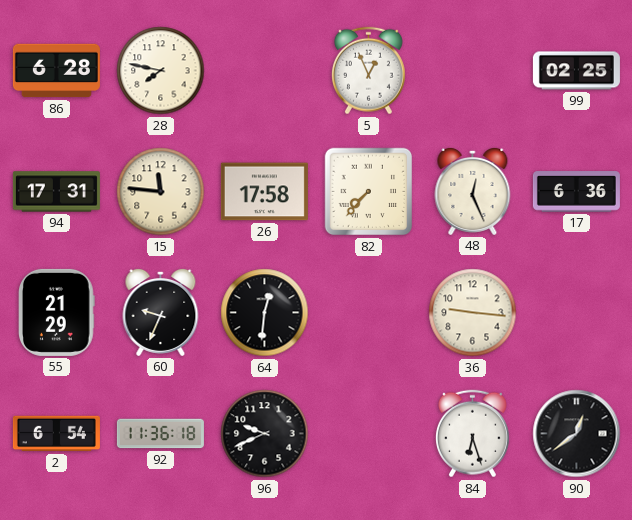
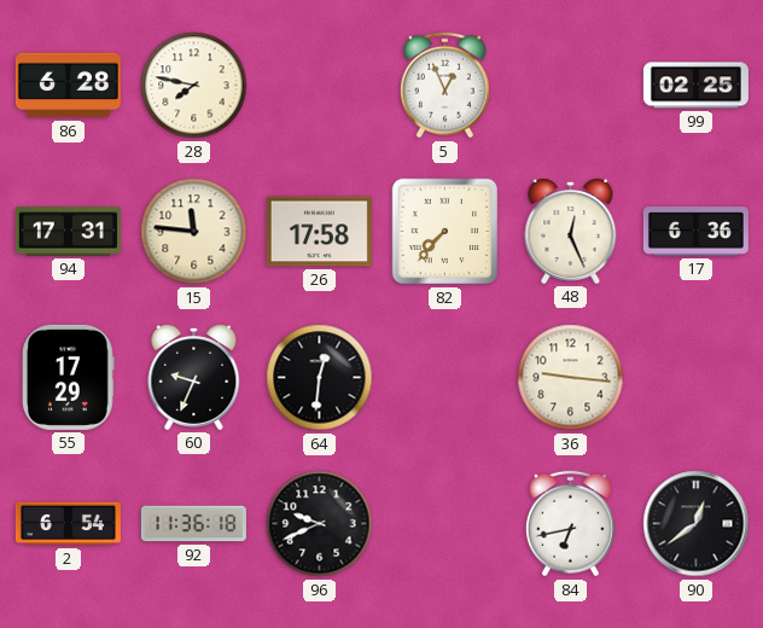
55: 21:29 -> 17:29
84: 6:27 -> 6:43
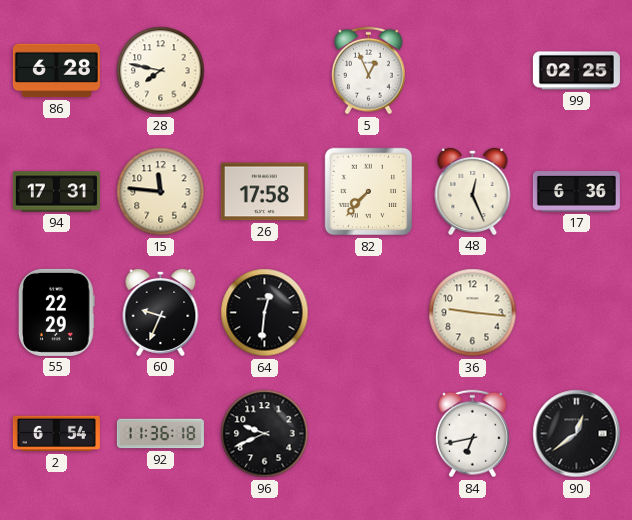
55: 17:29 -> 22:29
